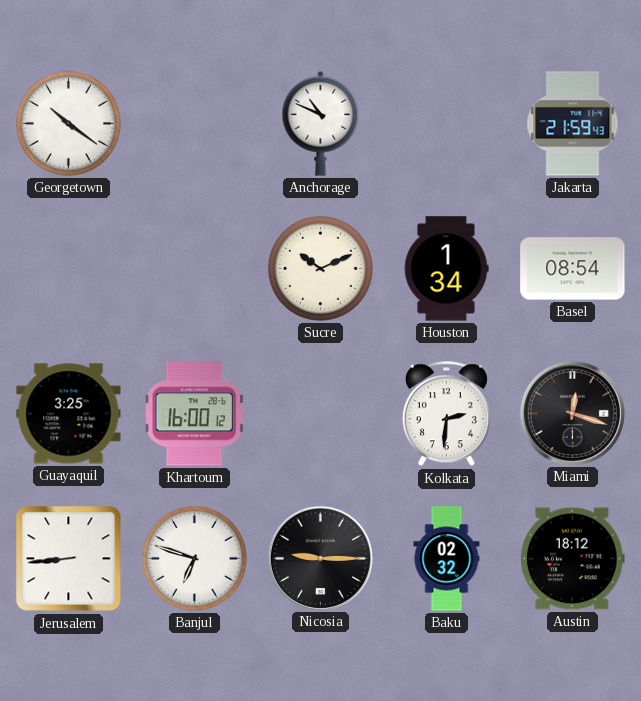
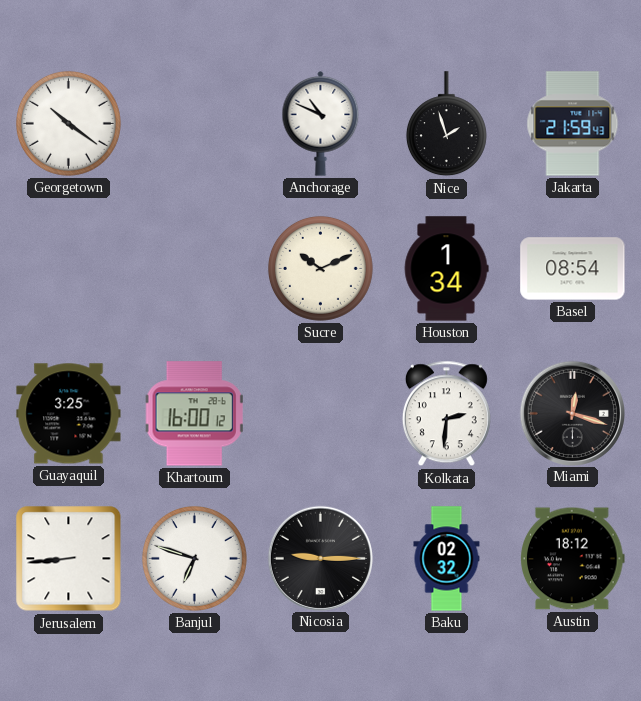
Nice: none -> 1:57
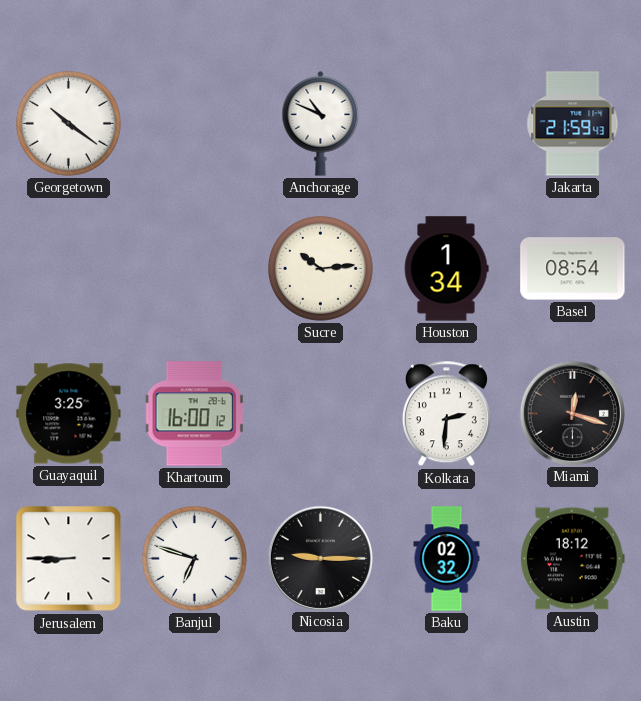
Nice: 1:57 -> none
Sucre: 10:11 -> 10:14
Jerusalem: 8:44 -> 8:45
